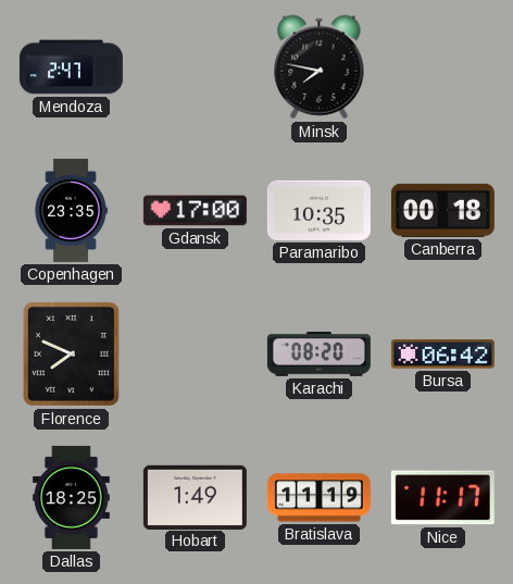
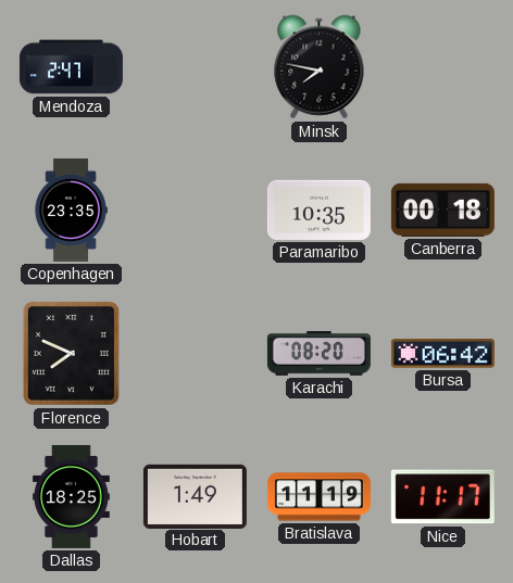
Gdansk: 17:00 -> none
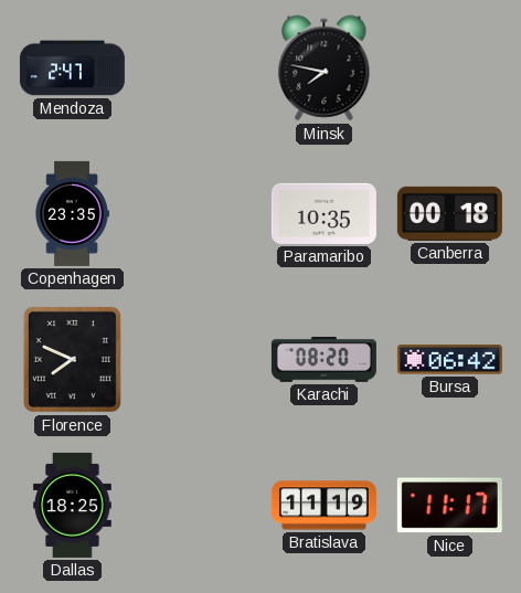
Hobart: 1:49 -> none
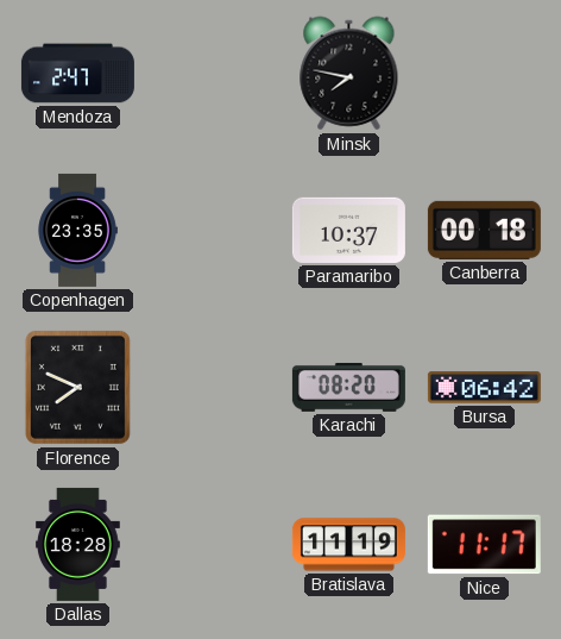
Paramaribo: 10:35 -> 10:37
Dallas: 18:25 -> 18:28
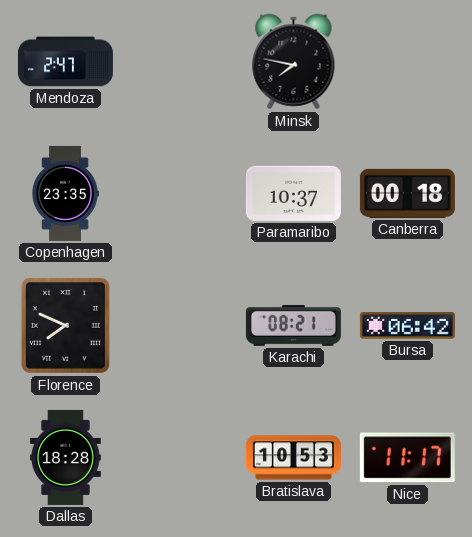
Karachi: 08:20 -> 08:21
Bratislava: 11:19 -> 10:53
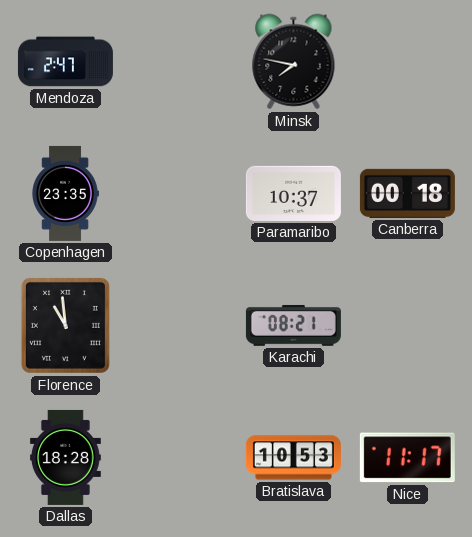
Florence: 7:49 -> 10:59
Bursa: 06:42 -> none
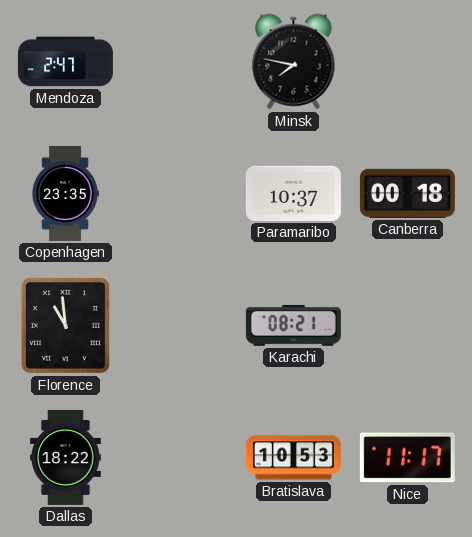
Dallas: 18:28 -> 18:22
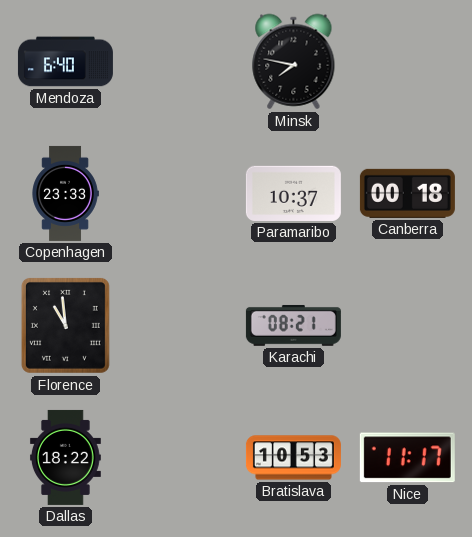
Mendoza: 2:47 -> 6:40
Copenhagen: 23:35 -> 23:33
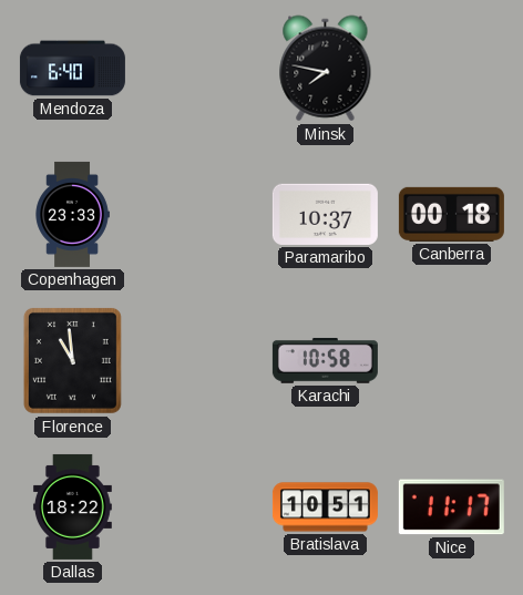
Karachi: 08:21 -> 10:58
Bratislava: 10:53 -> 10:51
